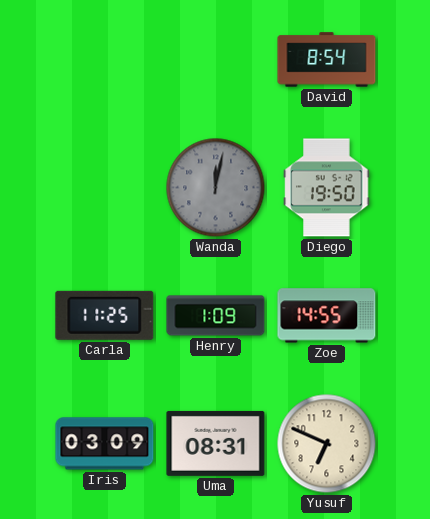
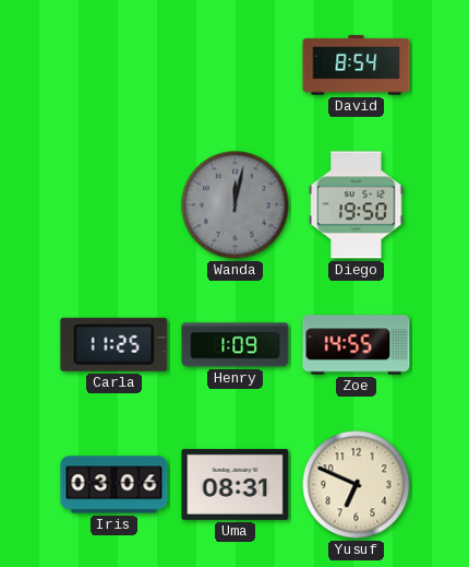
Iris: 03:09 -> 03:06
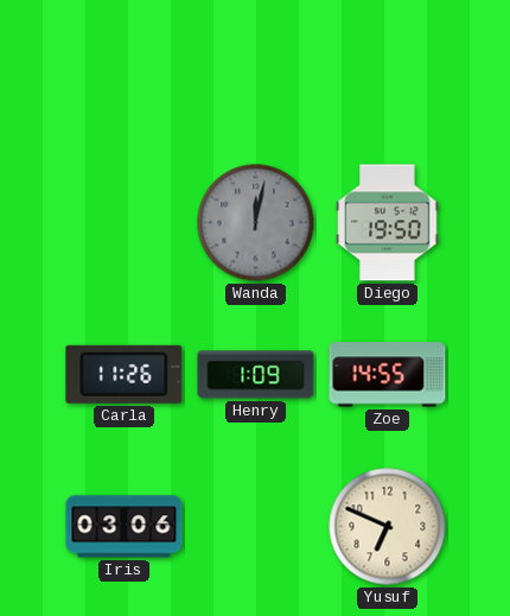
David: 8:54 -> none
Carla: 11:25 -> 11:26
Uma: 08:31 -> none
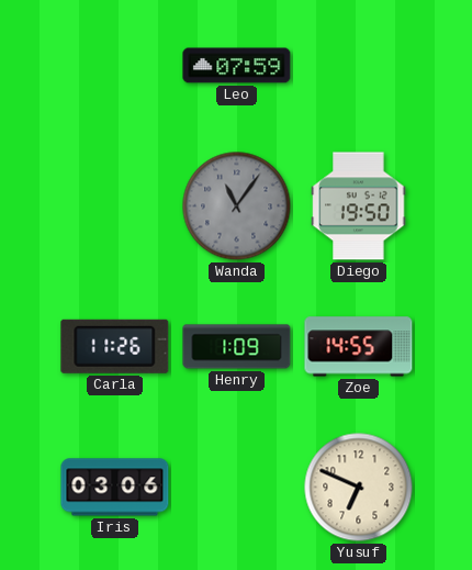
Leo: none -> 07:59
Wanda: 12:02 -> 11:06
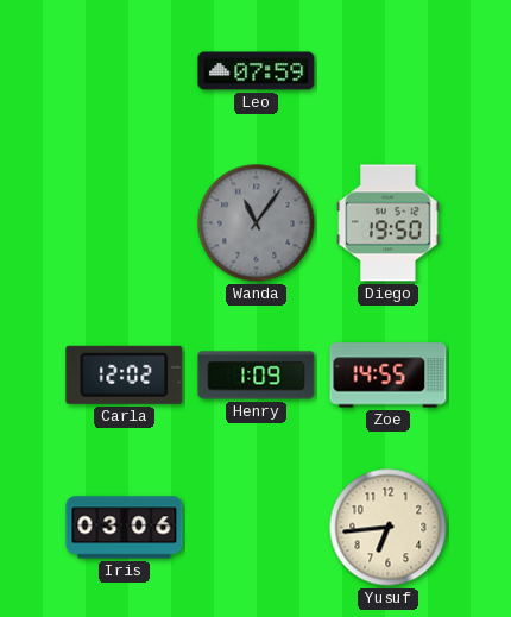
Carla: 11:26 -> 12:02
Yusuf: 6:49 -> 6:44
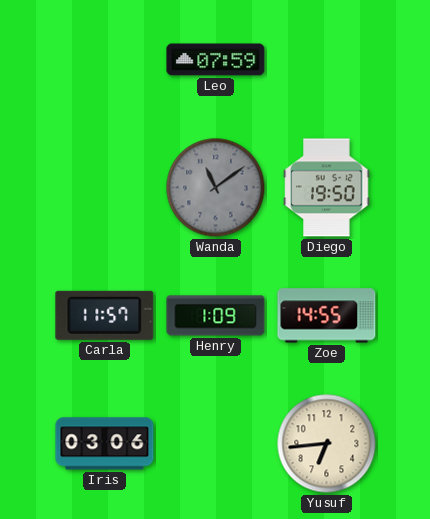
Wanda: 11:06 -> 11:09
Carla: 12:02 -> 11:57
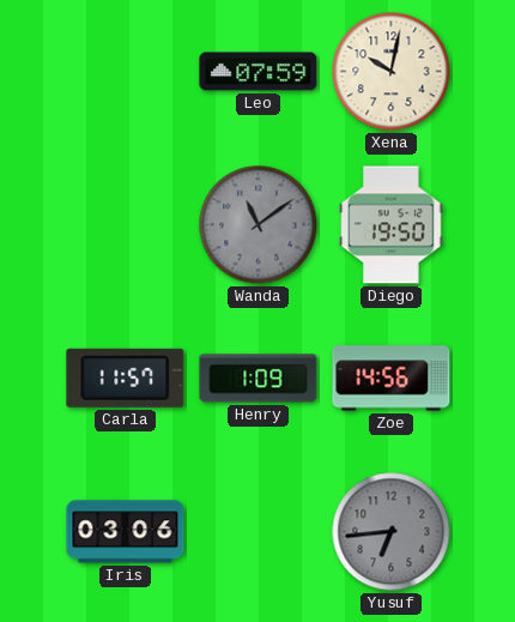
Xena: none -> 10:02
Zoe: 14:55 -> 14:56
Yusuf dial: cream -> grey
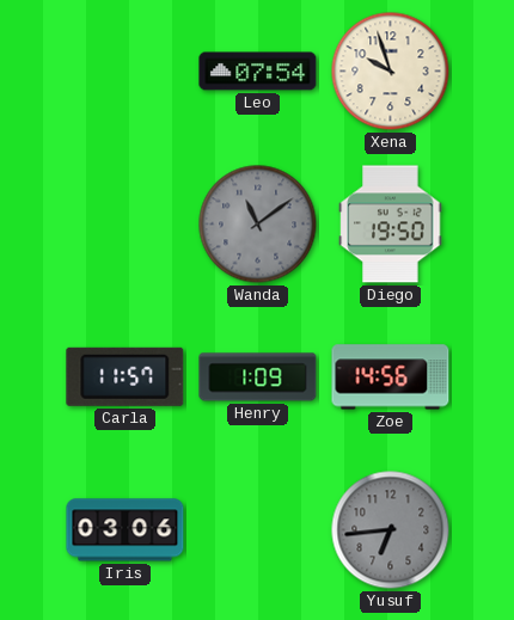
Leo: 07:59 -> 07:54
Xena: 10:02 -> 9:57
